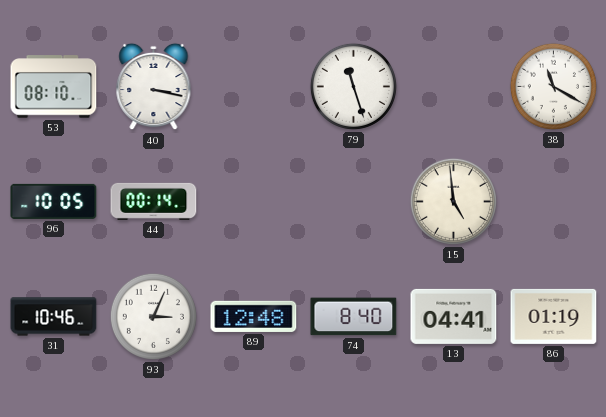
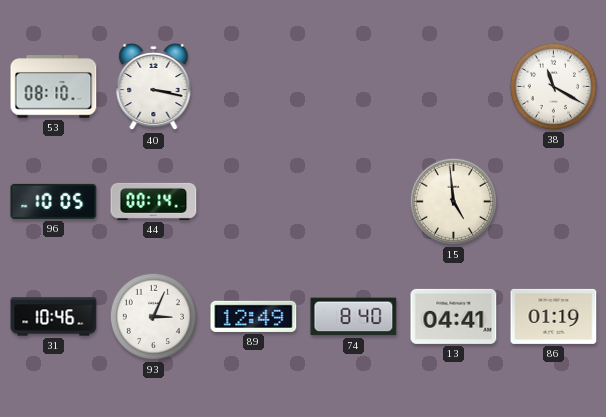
79: 11:27 -> none
89: 12:48 -> 12:49
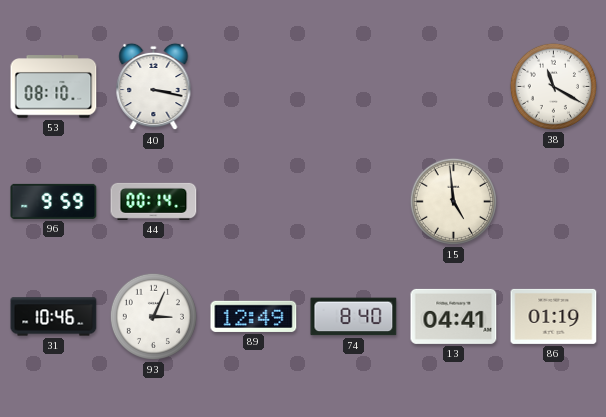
96: 10:05 -> 9:59
